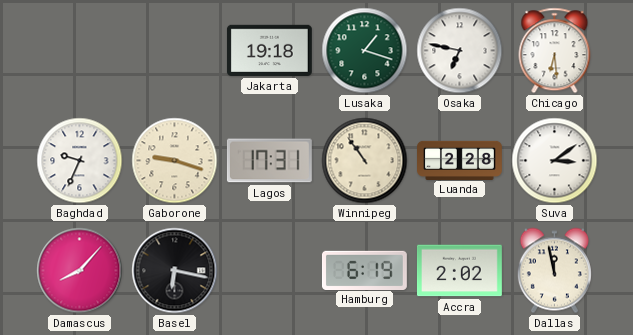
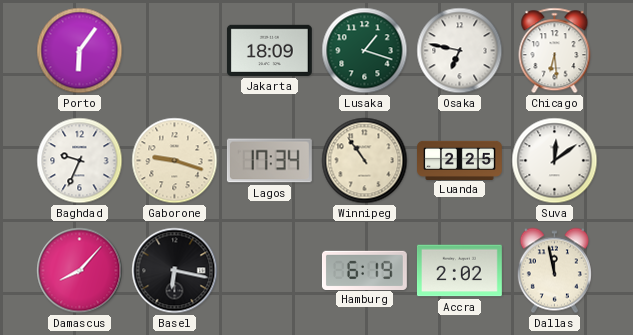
Porto: none -> 6:06
Jakarta: 19:18 -> 18:09
Lagos: 17:31 -> 17:34
Luanda: 2:28 -> 2:25
Suva: 3:09 -> 12:09
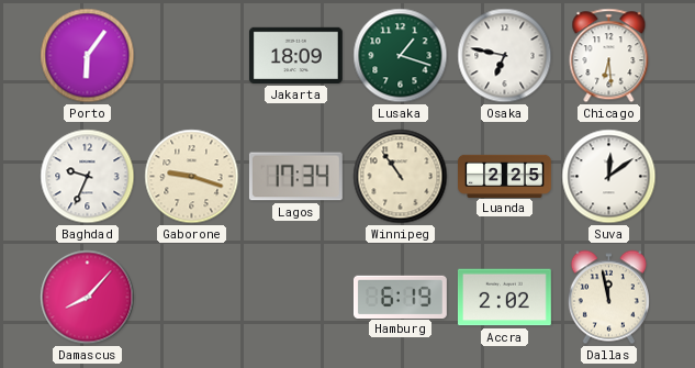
Basel: 6:17 -> none
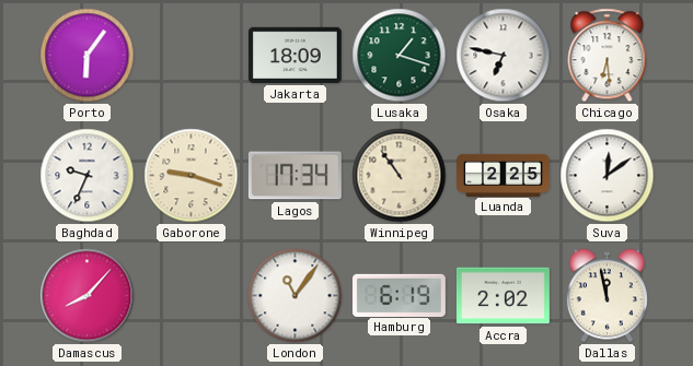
London: none -> 11:06
